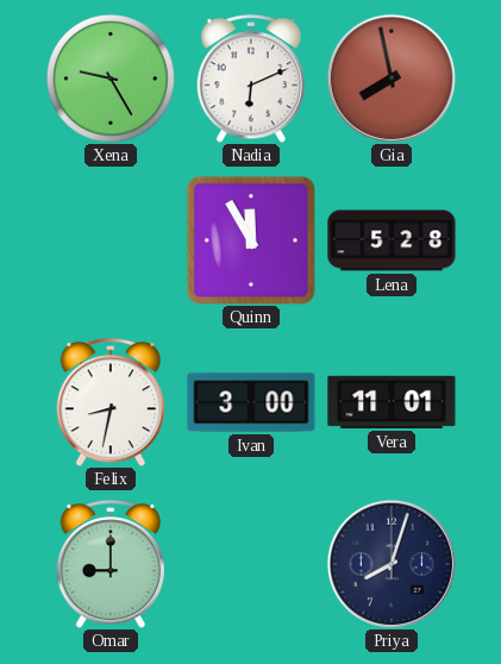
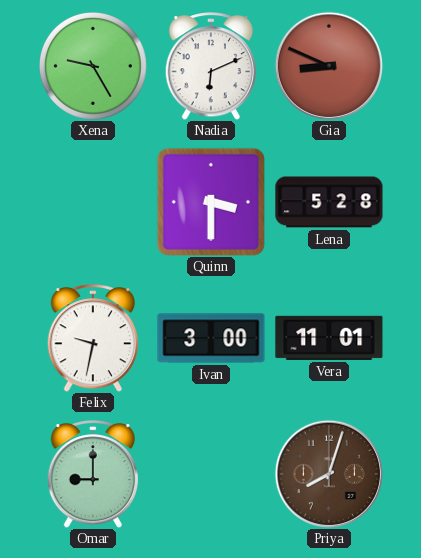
Gia: 7:58 -> 8:49
Quinn: 11:55 -> 3:30
Felix: 8:32 -> 9:32
Priya dial: navy -> brown
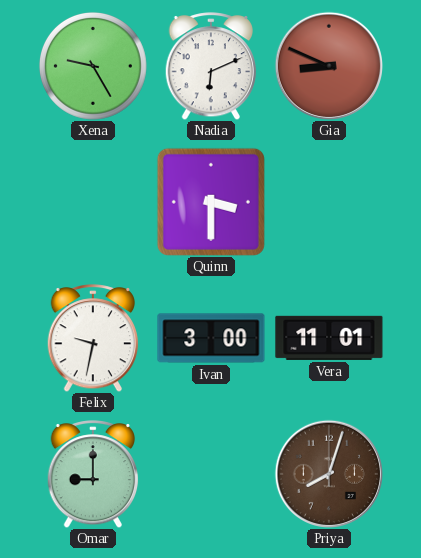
Lena: 5:28 -> none
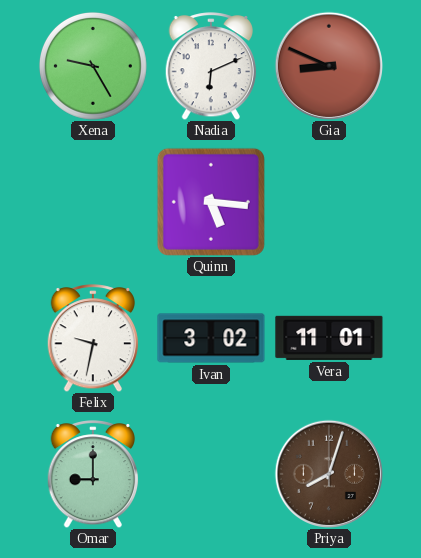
Quinn: 3:30 -> 5:16
Ivan: 3:00 -> 3:02
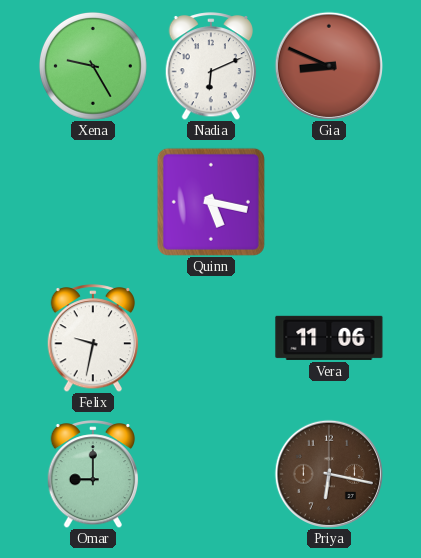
Quinn: 5:16 -> 5:17
Ivan: 3:02 -> none
Vera: 11:01 -> 11:06
Priya: 8:03 -> 6:17
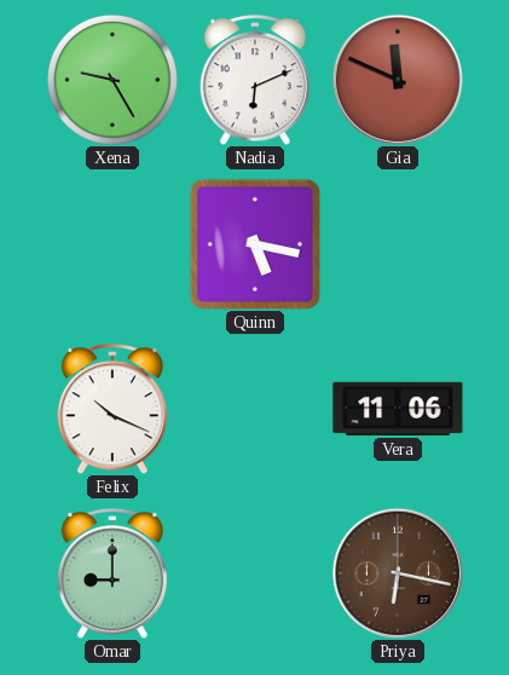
Gia: 8:49 -> 11:49
Felix: 9:32 -> 10:19
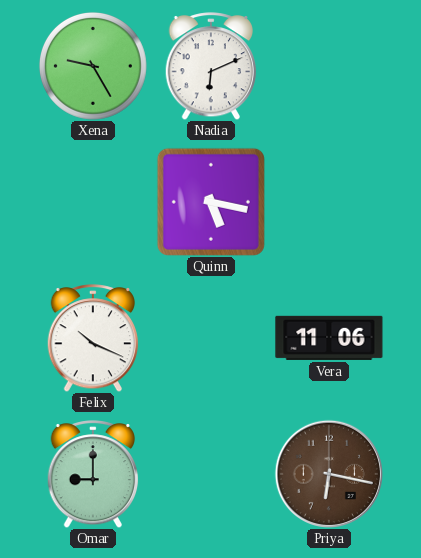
Gia: 11:49 -> none
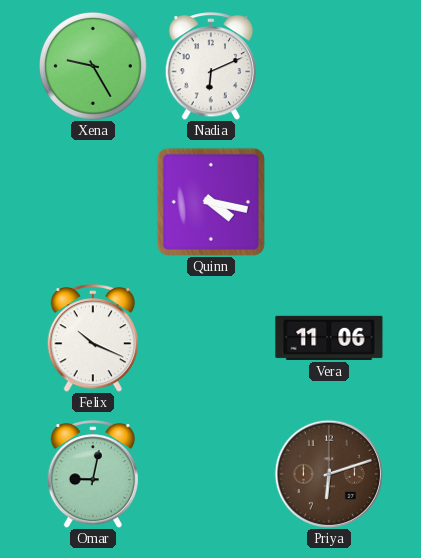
Quinn: 5:17 -> 4:17
Omar: 9:00 -> 9:02
Priya: 6:17 -> 6:12
